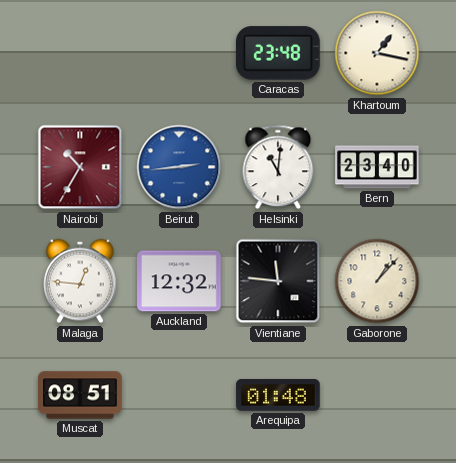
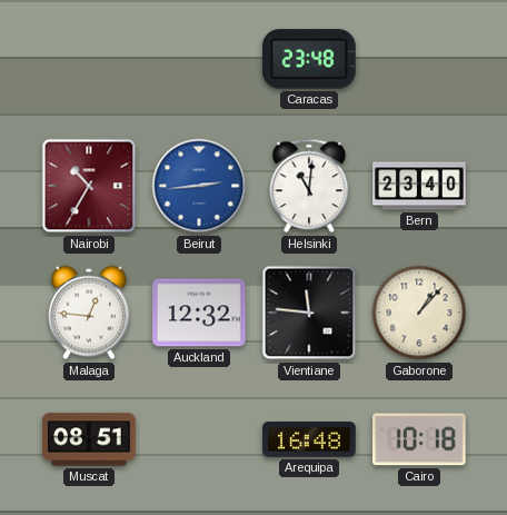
Khartoum: 1:17 -> none
Arequipa: 01:48 -> 16:48
Cairo: none -> 10:18
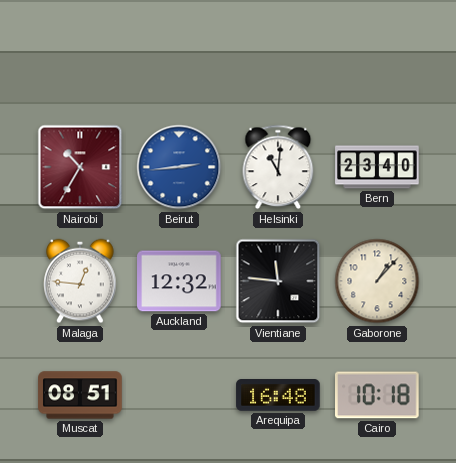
Caracas: 23:48 -> none
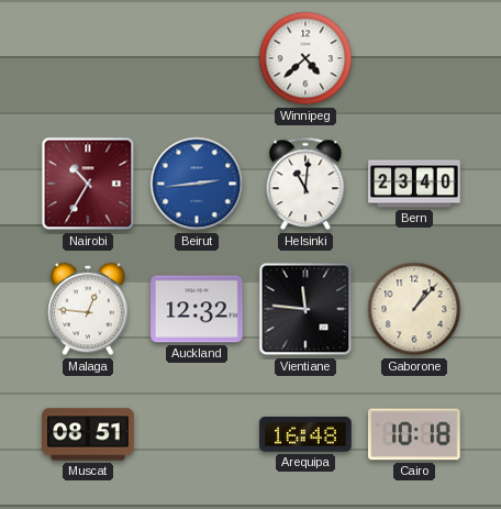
Winnipeg: none -> 4:38
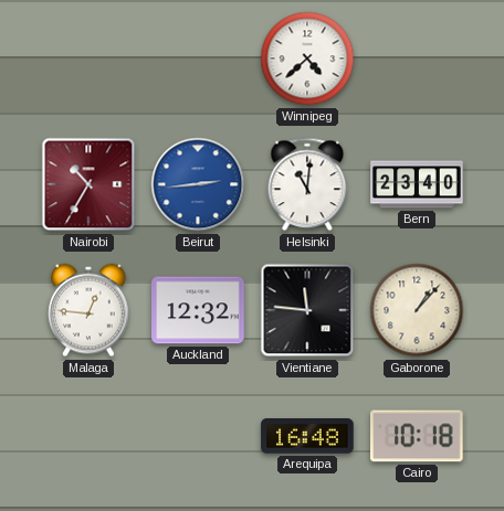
Muscat: 08:51 -> none
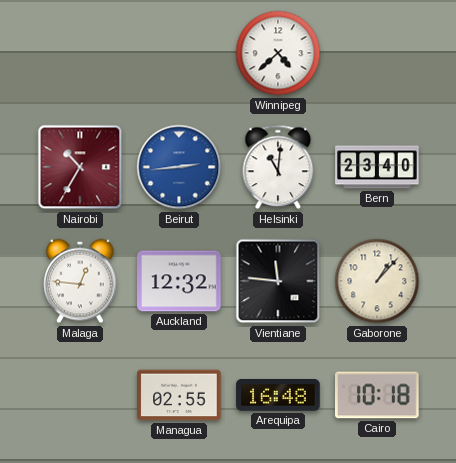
Managua: none -> 02:55
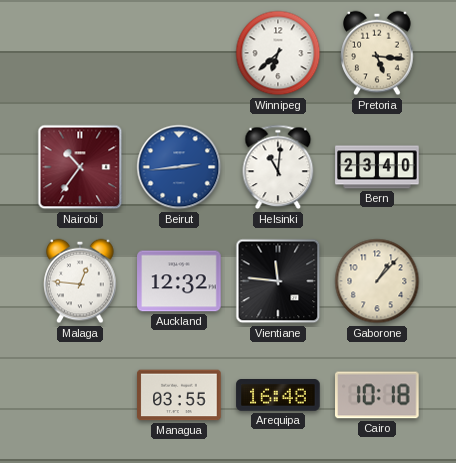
Winnipeg: 4:38 -> 6:38
Pretoria: none -> 5:16
Nairobi: 10:35 -> 10:36
Managua: 02:55 -> 03:55
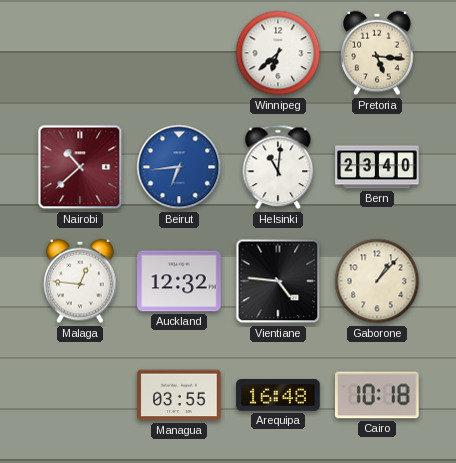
Nairobi: 10:36 -> 10:38
Beirut: 2:44 -> 6:44
Vientiane: 11:46 -> 4:46
